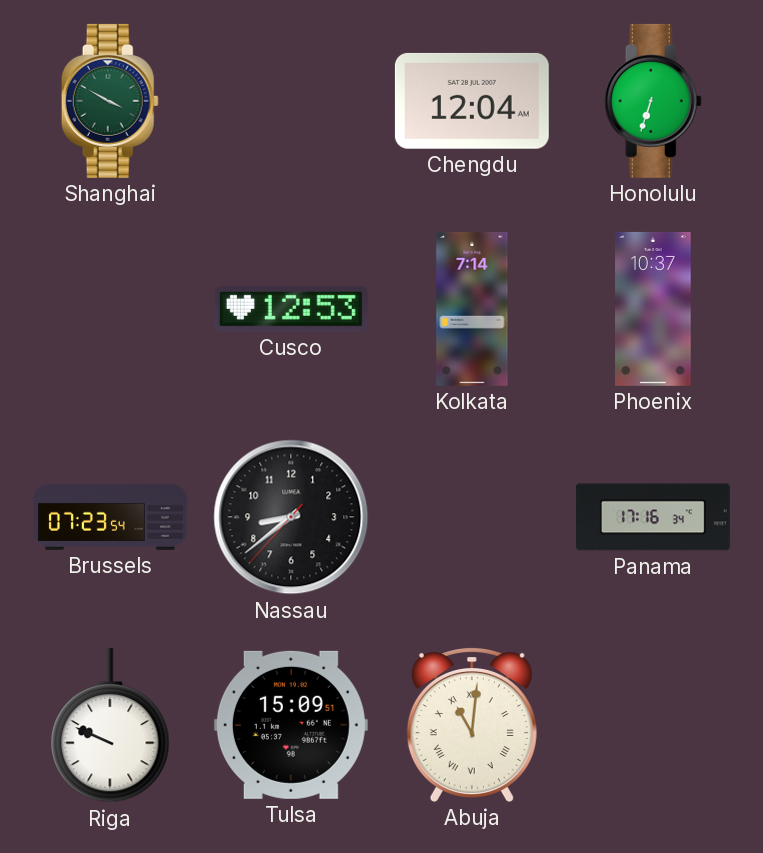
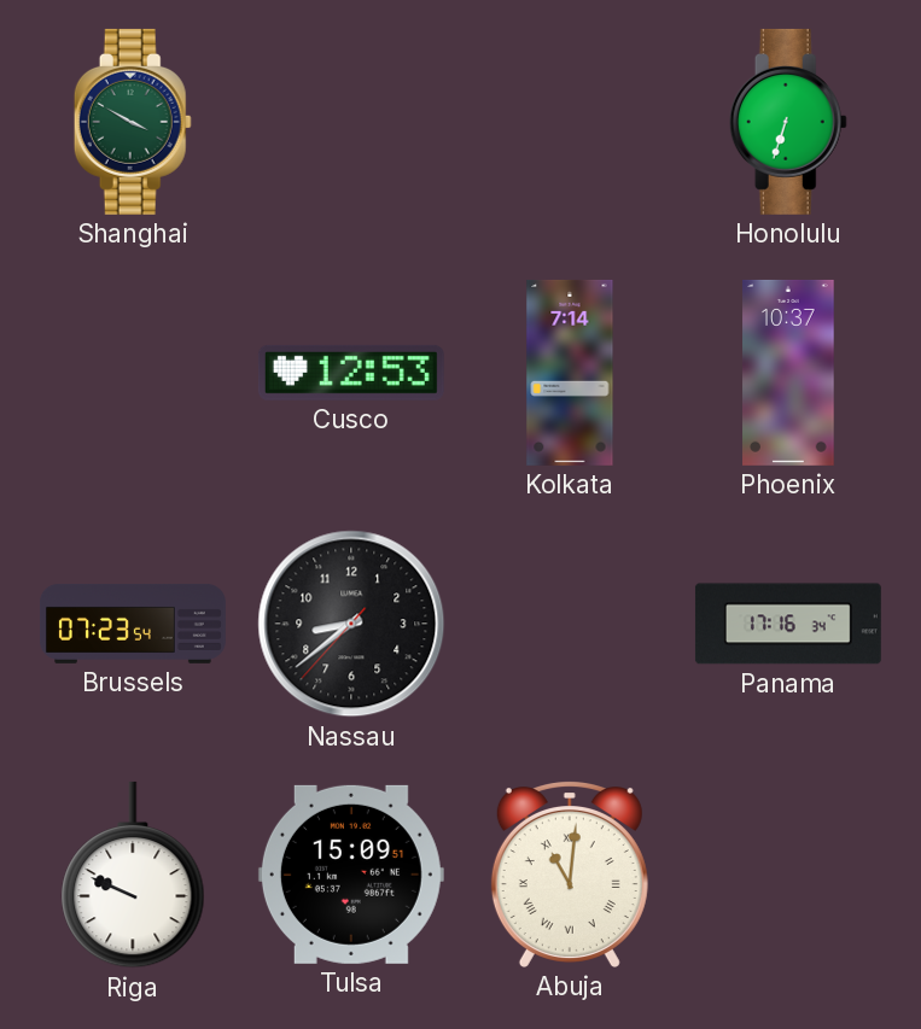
Chengdu: 12:04 -> none
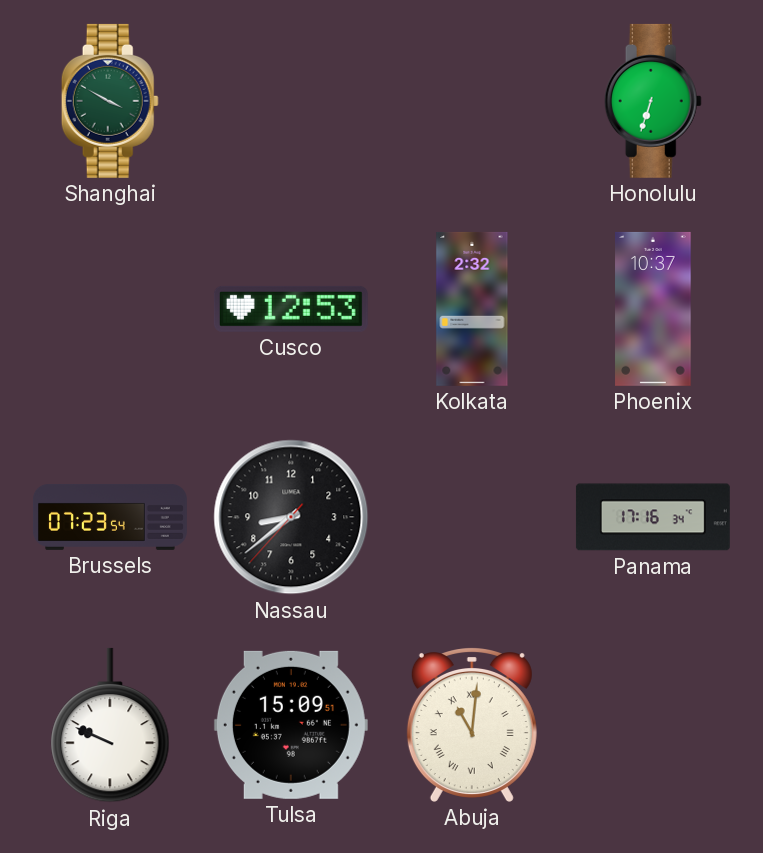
Kolkata: 7:14 -> 2:32
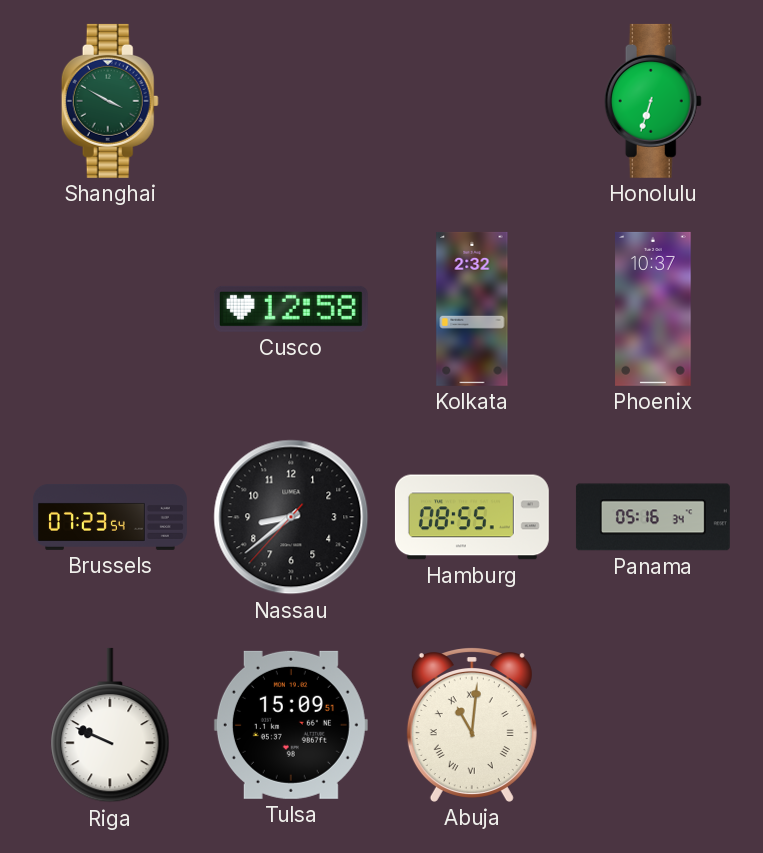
Cusco: 12:53 -> 12:58
Hamburg: none -> 08:55
Panama: 17:16 -> 05:16
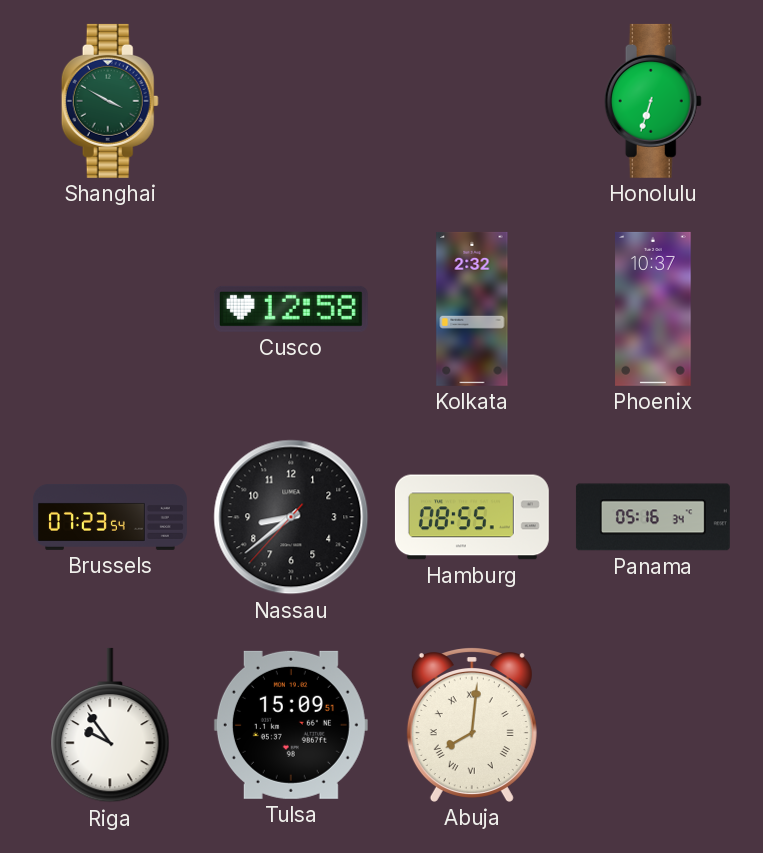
Riga: 9:49 -> 9:54
Abuja: 11:01 -> 8:01
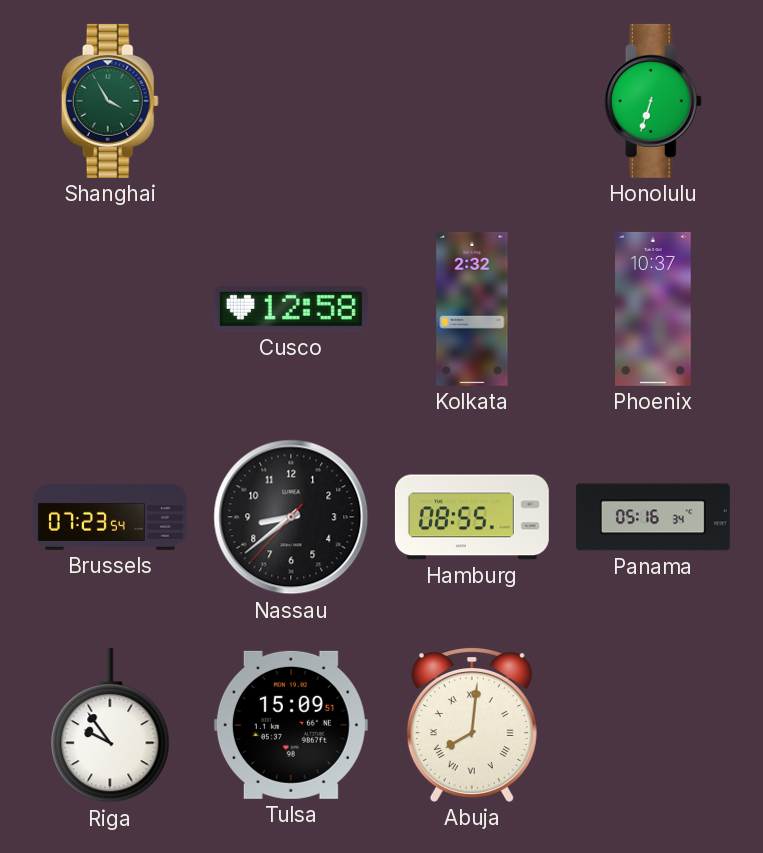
Shanghai: 3:50 -> 3:55
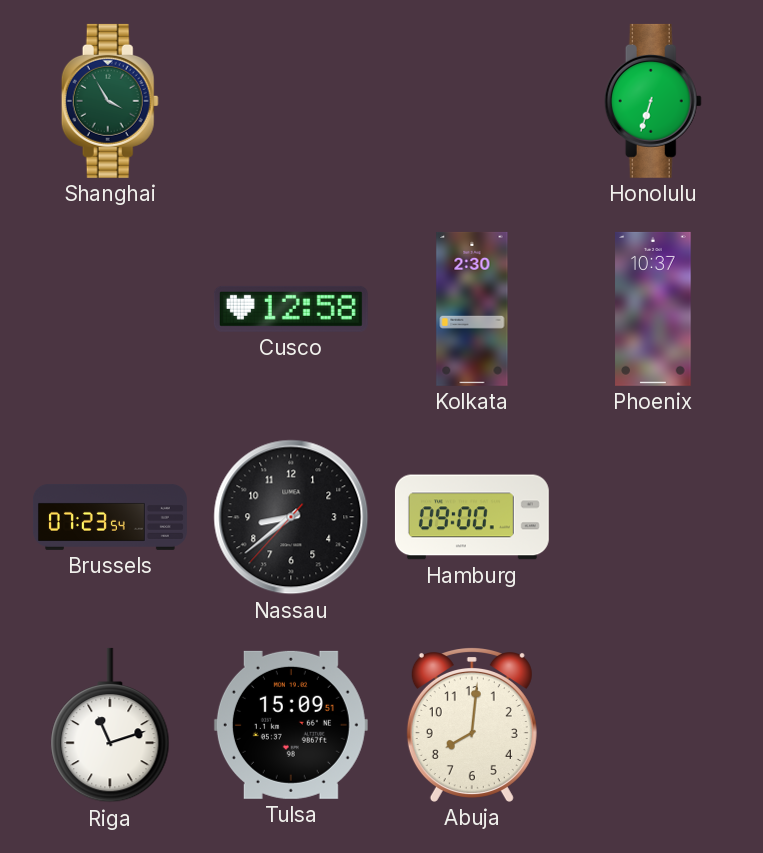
Kolkata: 2:32 -> 2:30
Hamburg: 08:55 -> 09:00
Panama: 05:16 -> none
Riga: 9:54 -> 11:12
Abuja numerals: Roman -> Arabic
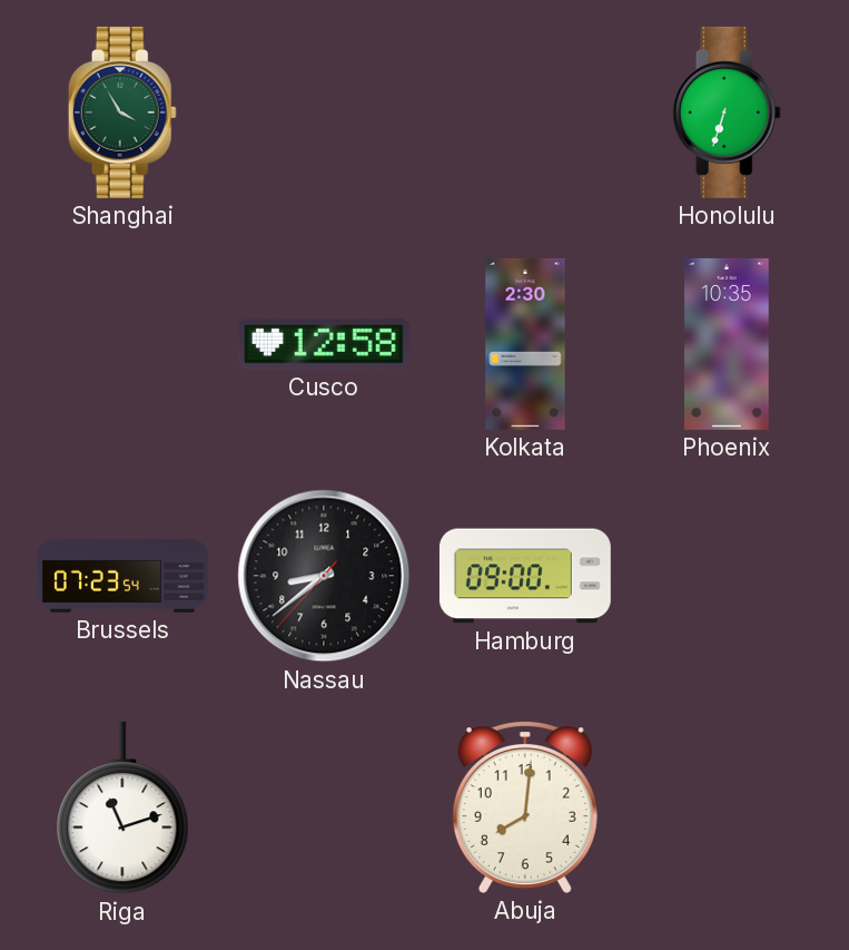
Phoenix: 10:37 -> 10:35
Tulsa: 15:09 -> none
